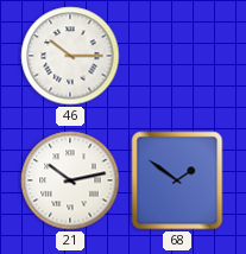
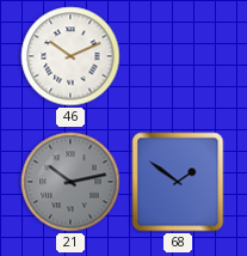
46: 10:15 -> 10:11
21 dial: white -> grey
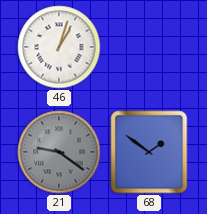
46: 10:11 -> 1:03
21: 10:13 -> 9:21
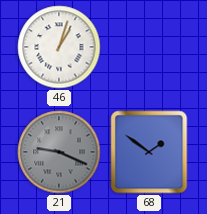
21: 9:21 -> 9:19
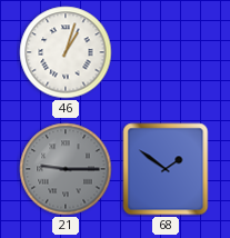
21: 9:19 -> 9:15
